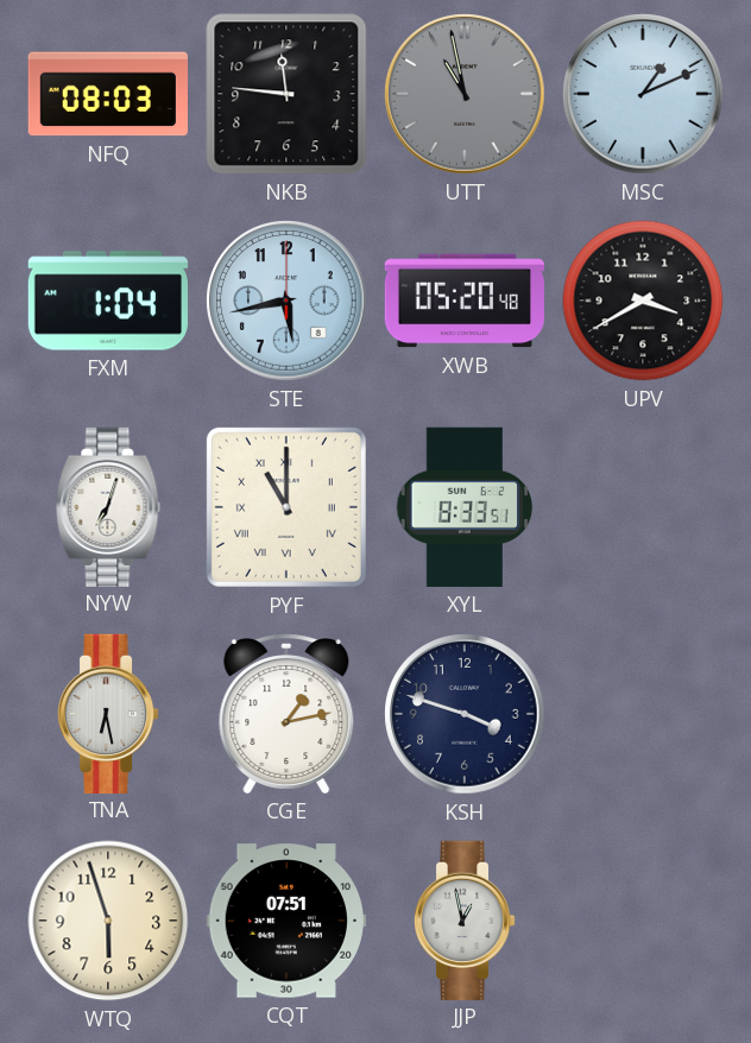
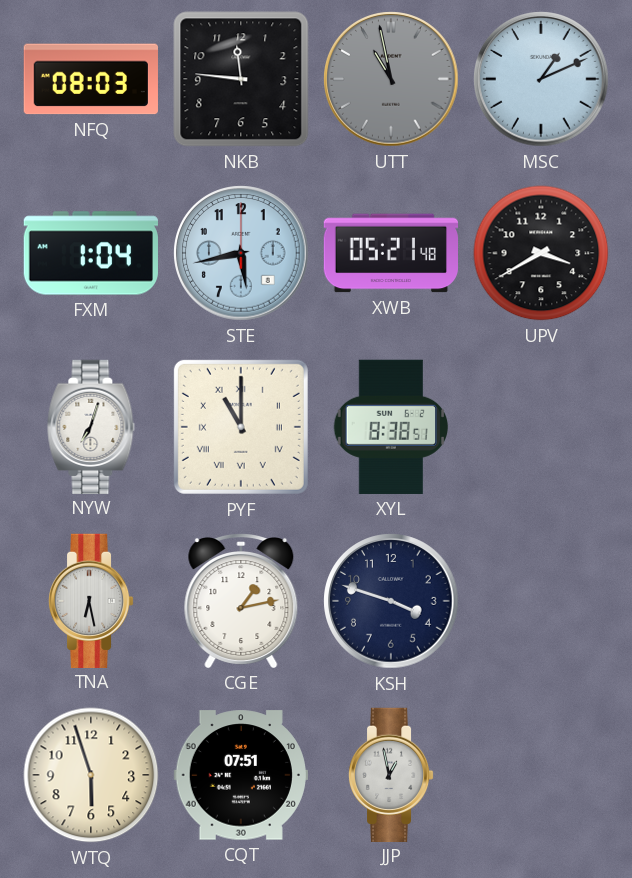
XWB: 05:20 -> 05:21
XYL: 8:33 -> 8:38
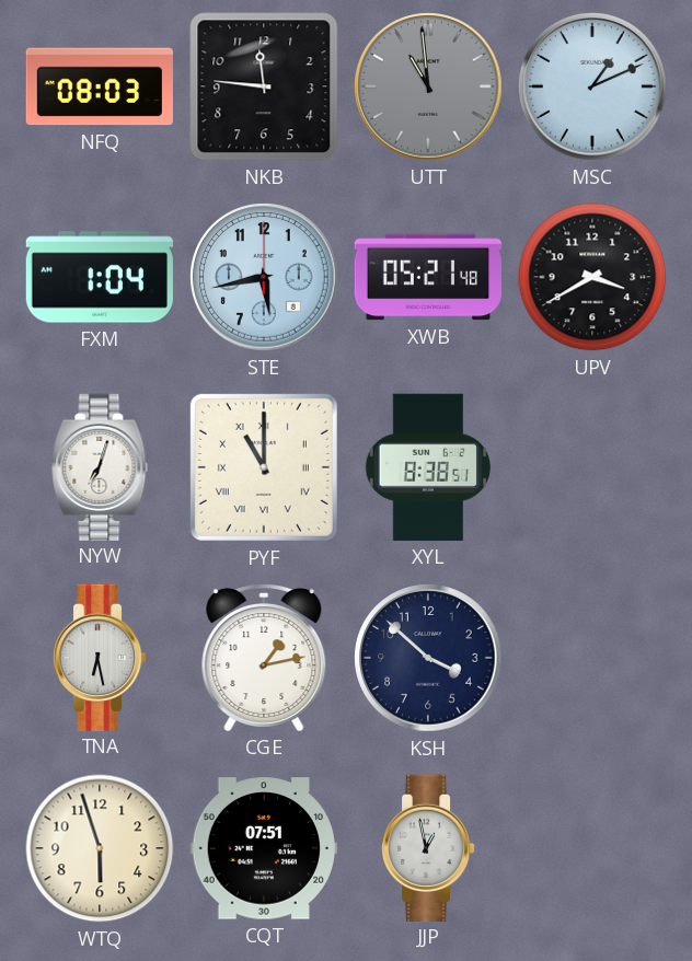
UTT: 10:58 -> 10:59
KSH: 3:48 -> 3:52
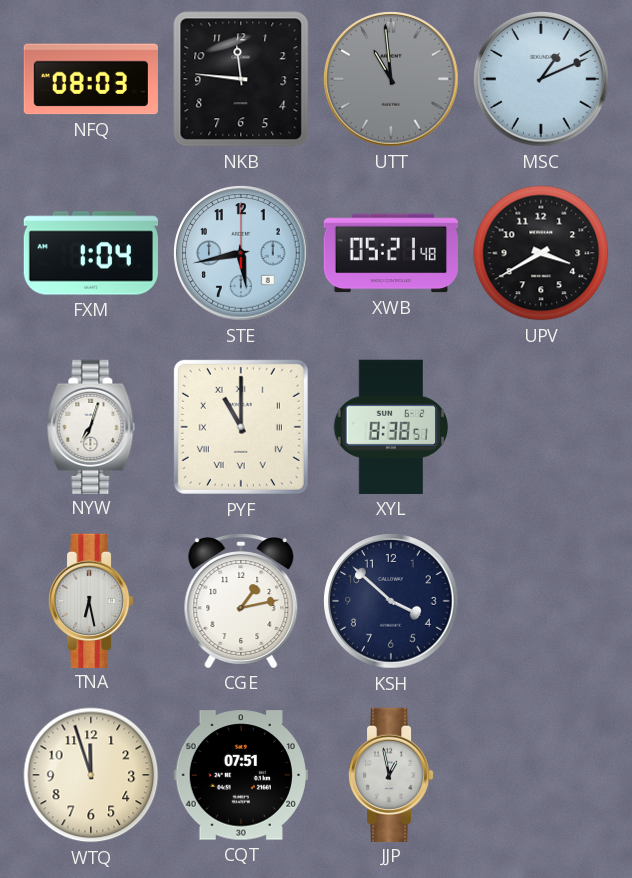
WTQ: 5:57 -> 11:57
